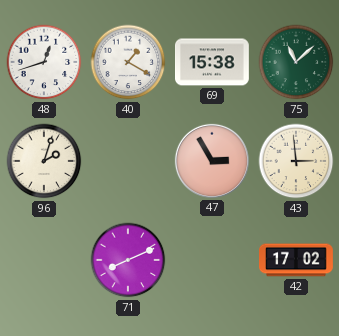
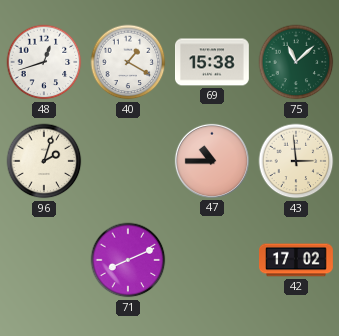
47: 2:55 -> 10:45
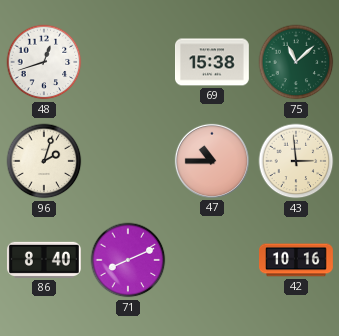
40: 1:20 -> none
86: none -> 8:40
42: 17:02 -> 10:16
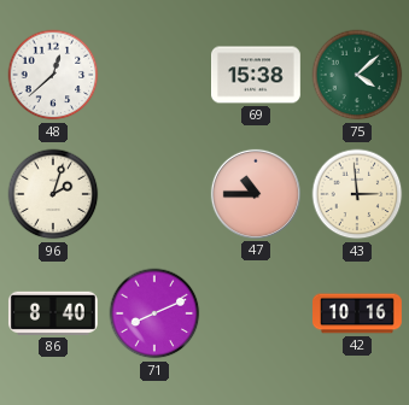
48: 12:42 -> 12:38
75: 11:08 -> 4:08
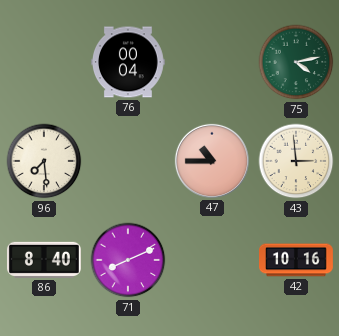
48: 12:38 -> none
76: none -> 00:04
69: 15:38 -> none
75: 4:08 -> 4:13
96: 2:03 -> 7:29
